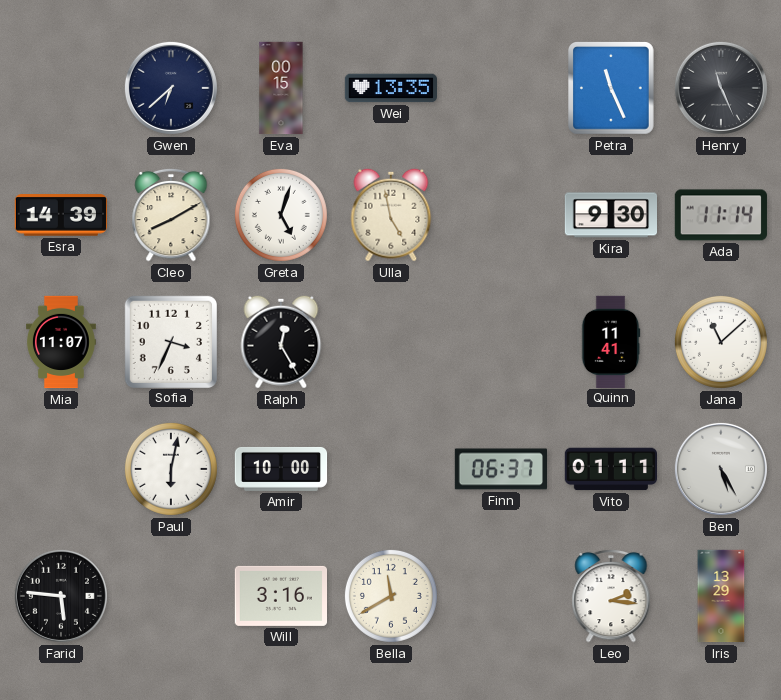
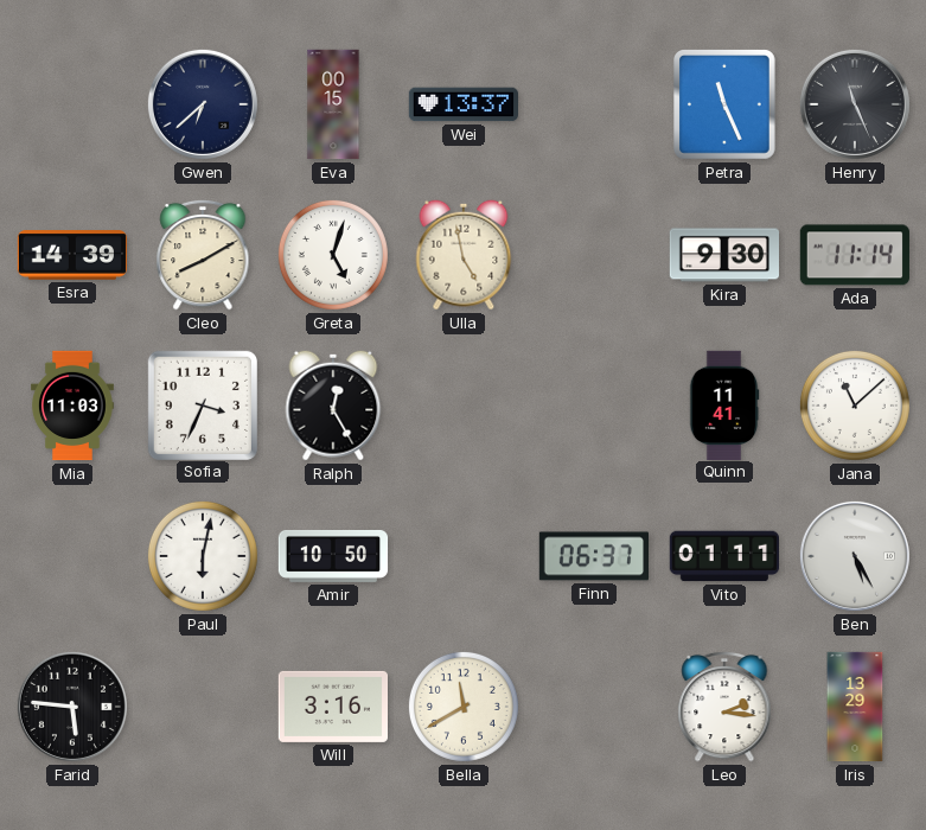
Wei: 13:35 -> 13:37
Mia: 11:07 -> 11:03
Amir: 10:00 -> 10:50
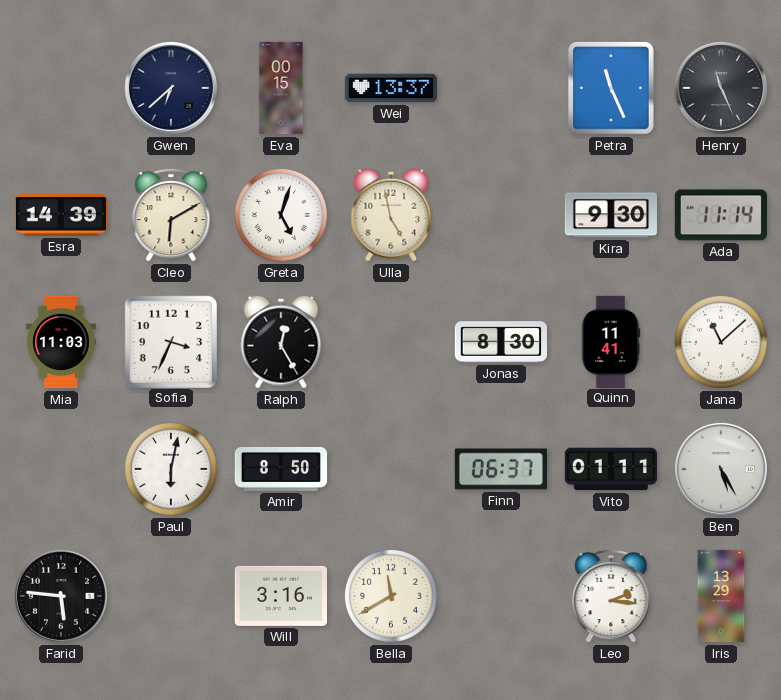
Cleo: 8:10 -> 6:10
Jonas: none -> 8:30
Amir: 10:50 -> 8:50
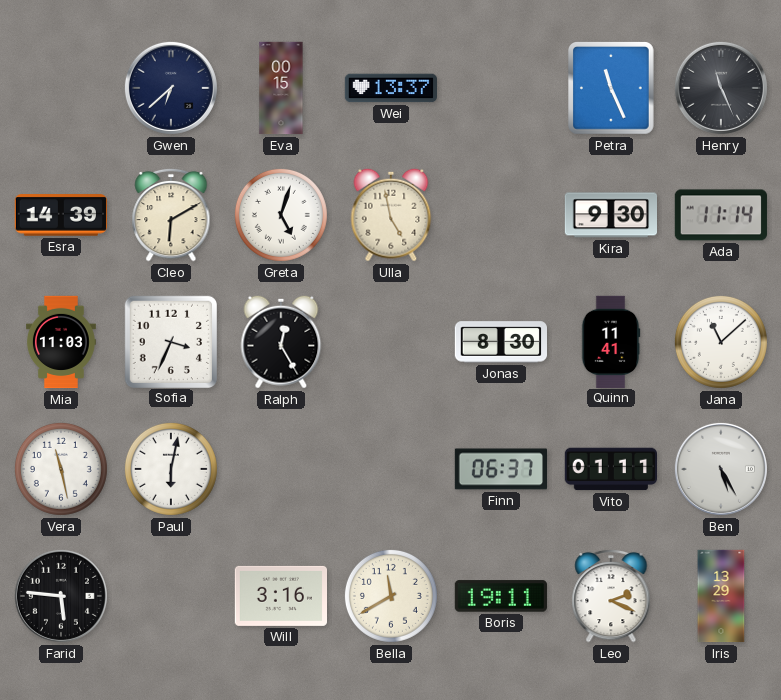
Vera: none -> 11:28
Amir: 8:50 -> none
Boris: none -> 19:11
Leo: 2:16 -> 2:19
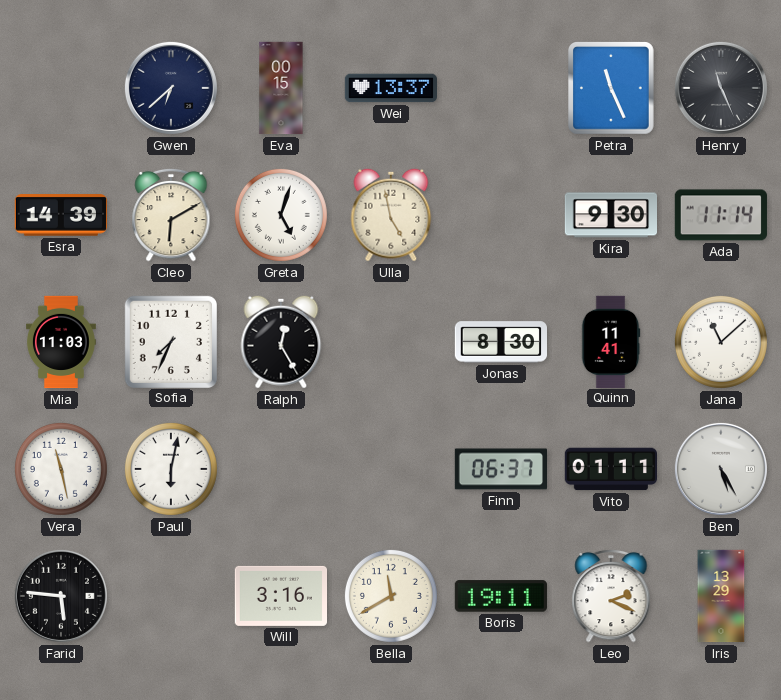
Sofia: 3:34 -> 7:34
